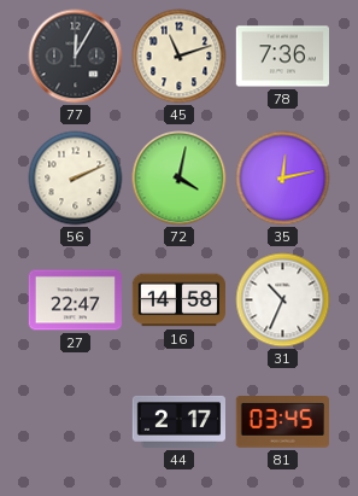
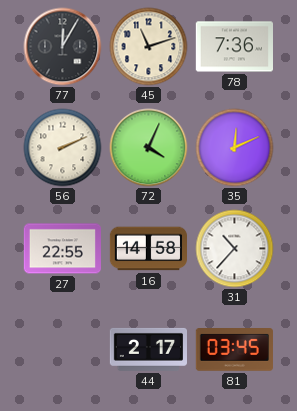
72: 4:02 -> 4:04
35: 12:13 -> 12:11
27: 22:47 -> 22:55
31: 10:34 -> 10:37
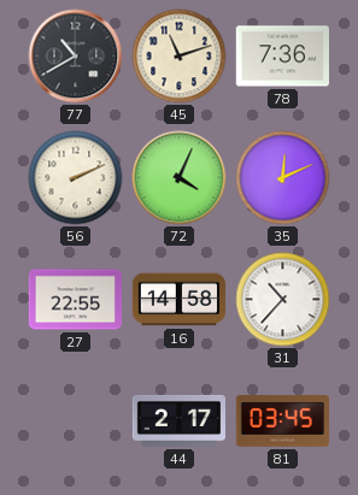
77: 12:05 -> 10:40
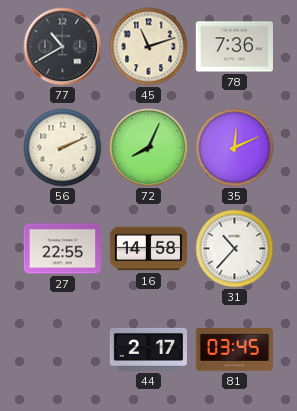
72: 4:04 -> 8:04
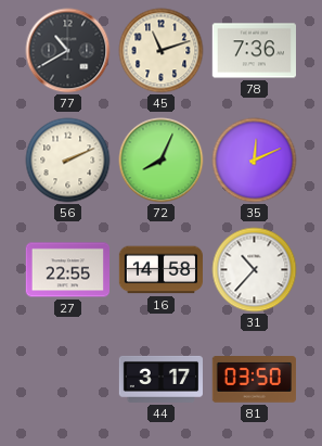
44: 2:17 -> 3:17
81: 03:45 -> 03:50
